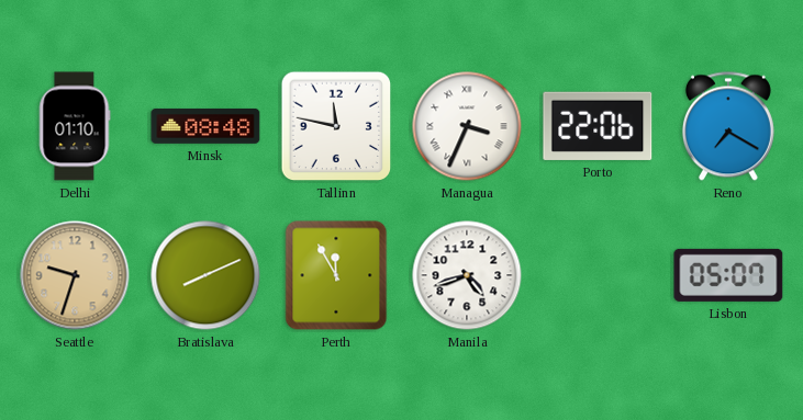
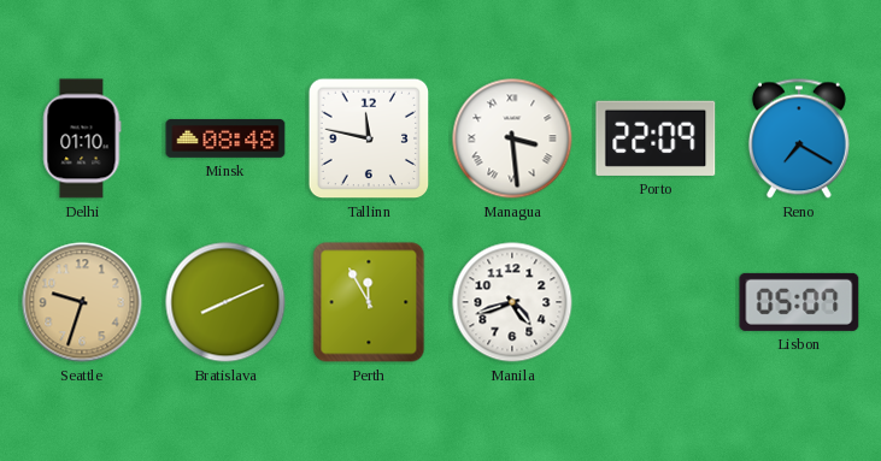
Managua: 3:34 -> 3:29
Porto: 22:06 -> 22:09
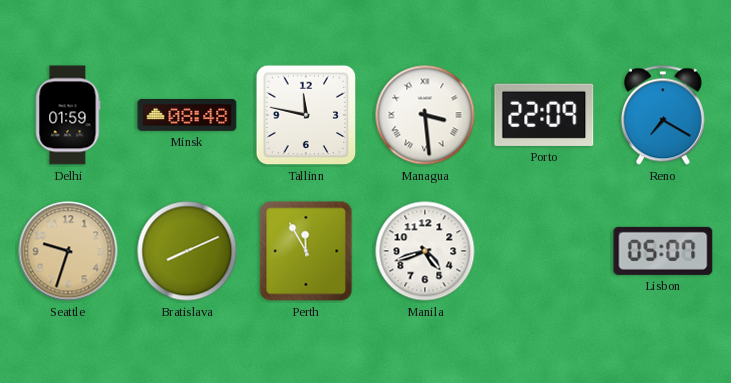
Delhi: 01:10 -> 01:59
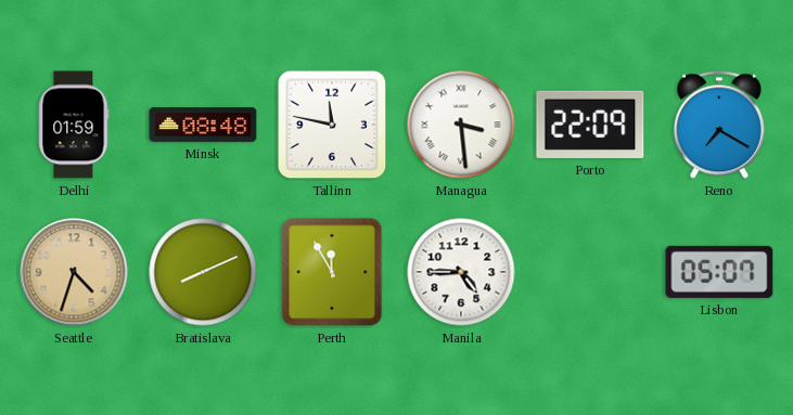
Seattle: 9:33 -> 4:33
Manila: 4:42 -> 4:45
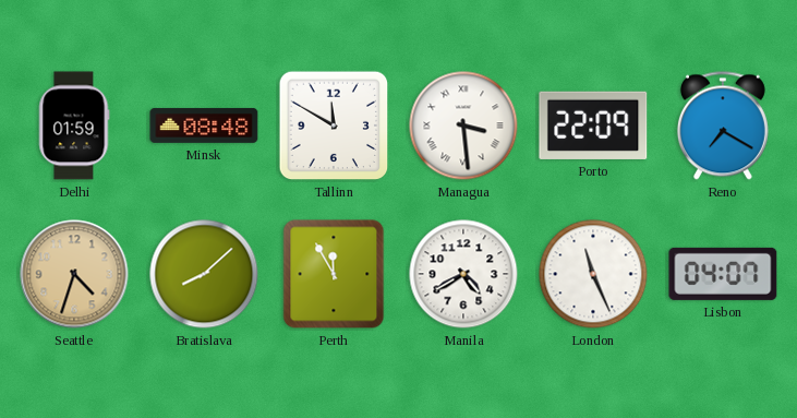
Tallinn: 11:47 -> 11:50
Bratislava: 8:11 -> 8:08
Manila: 4:45 -> 4:40
London: none -> 11:26
Lisbon: 05:07 -> 04:07
